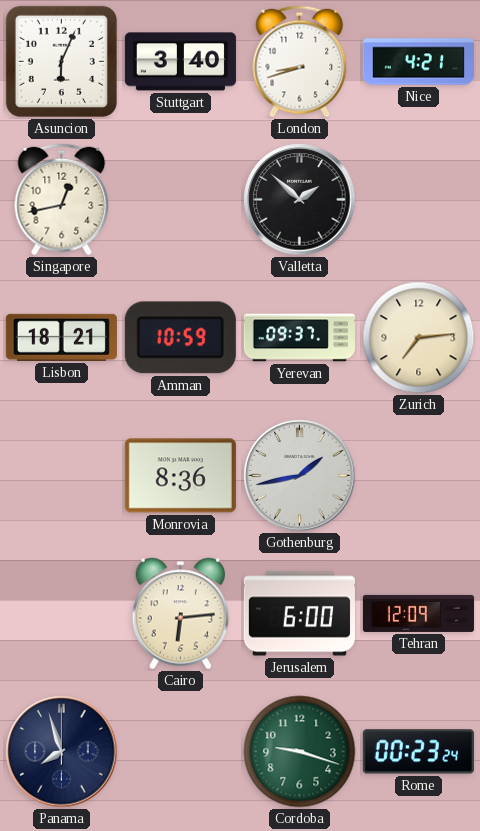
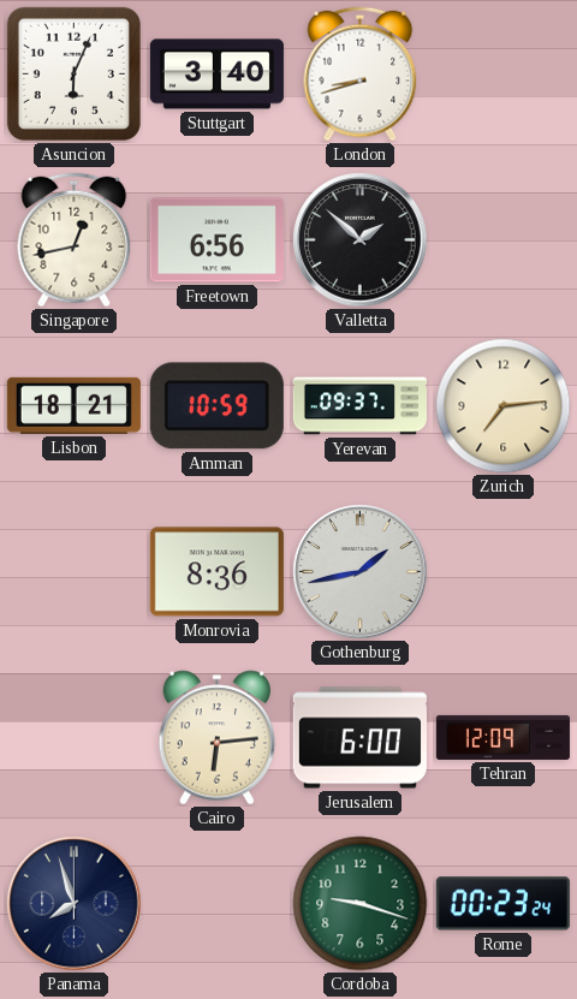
Nice: 4:21 -> none
Freetown: none -> 6:56
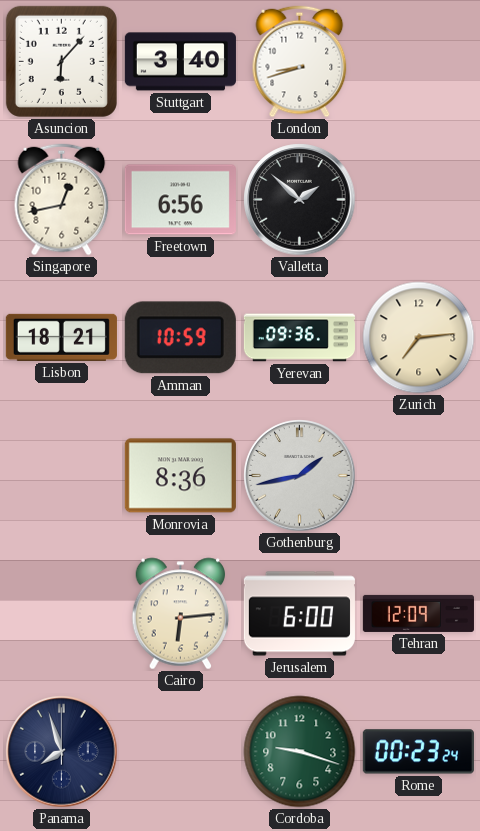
Asuncion: 6:04 -> 6:07
Yerevan: 09:37 -> 09:36
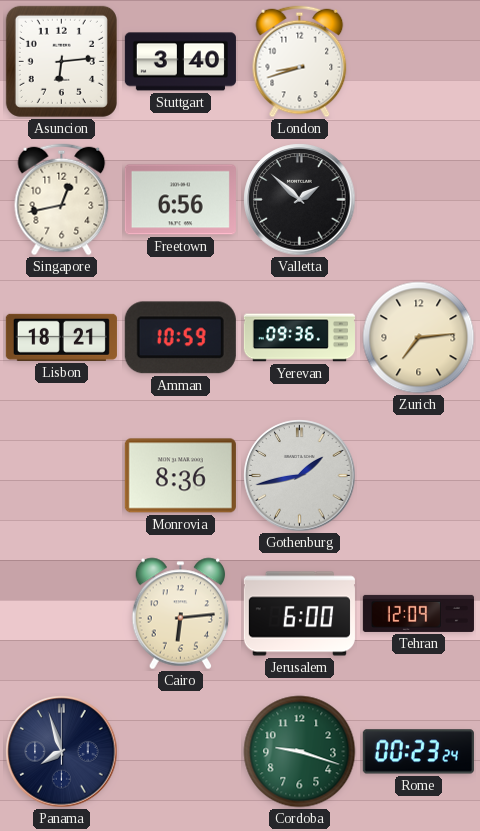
Asuncion: 6:07 -> 6:14
